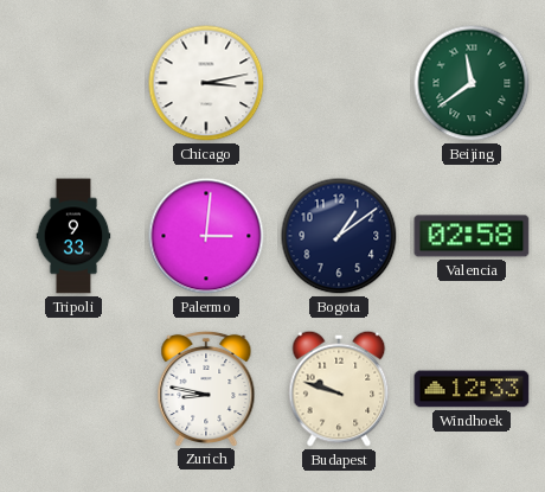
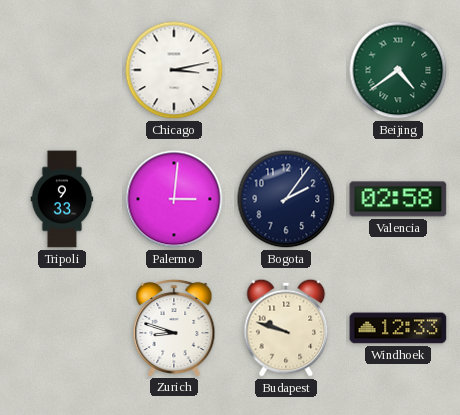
Beijing: 11:39 -> 4:39
Bogota: 1:09 -> 2:06
Zurich: 8:47 -> 8:48
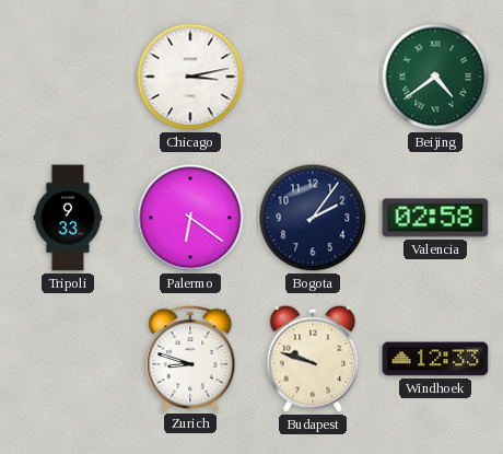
Palermo: 3:01 -> 6:21
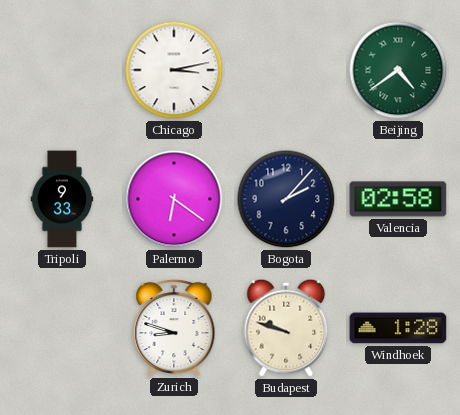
Bogota: 2:06 -> 2:07
Windhoek: 12:33 -> 1:28
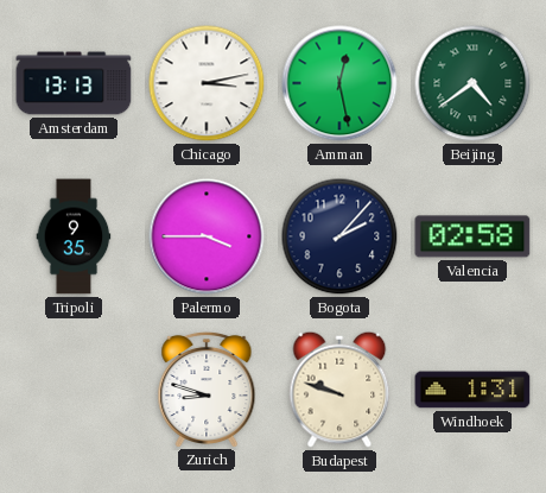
Amsterdam: none -> 13:13
Amman: none -> 12:28
Tripoli: 9:33 -> 9:35
Palermo: 6:21 -> 3:45
Windhoek: 1:28 -> 1:31
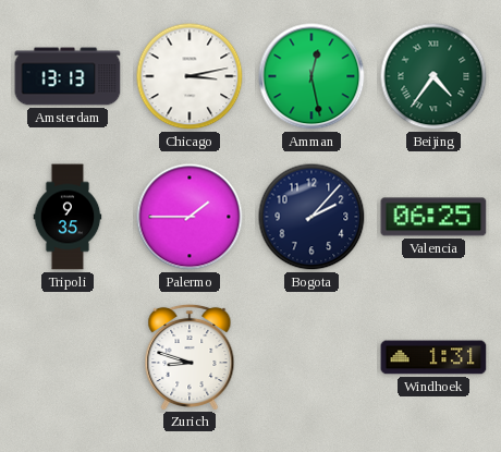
Beijing: 4:39 -> 4:36
Palermo: 3:45 -> 1:45
Valencia: 02:58 -> 06:25
Budapest: 9:48 -> none
